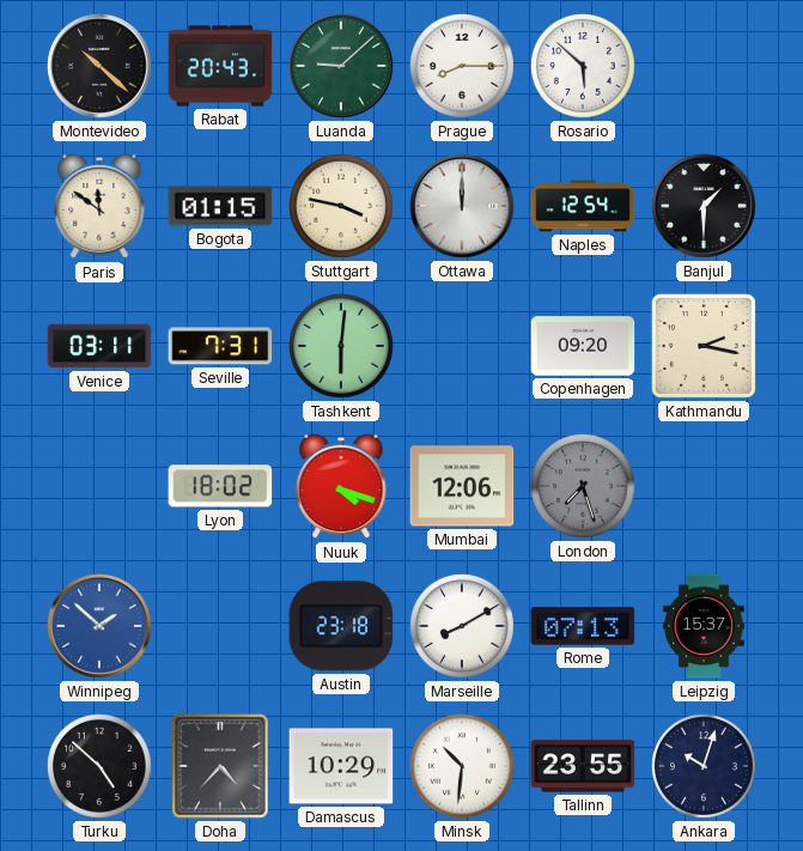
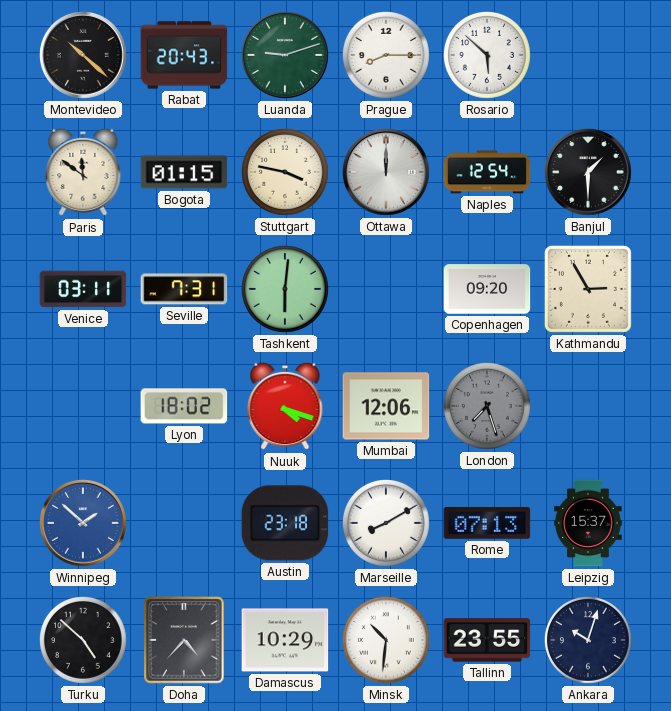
Luanda: 9:08 -> 9:12
Kathmandu: 2:17 -> 2:55
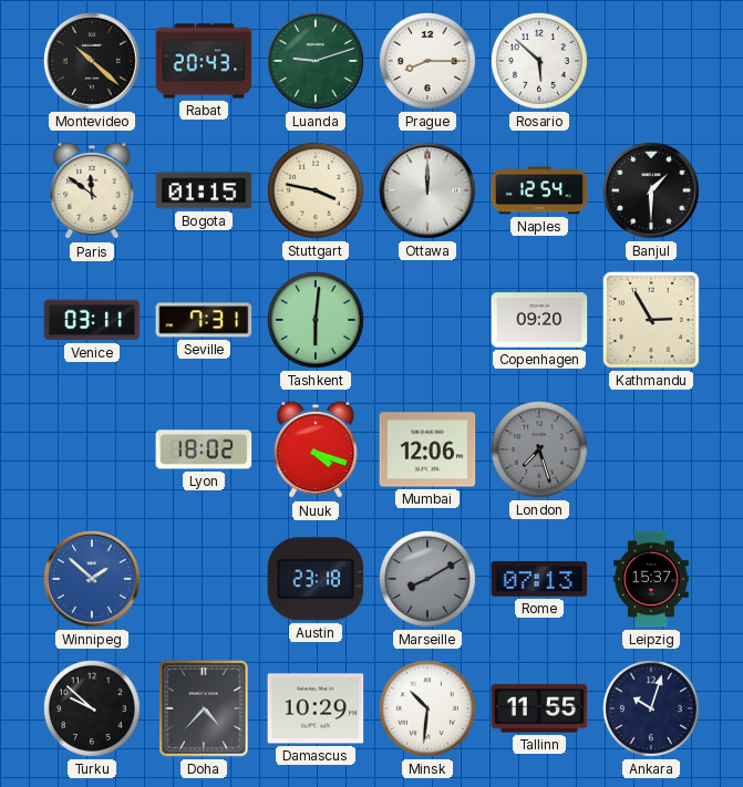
Marseille dial: white -> grey
Turku: 4:52 -> 9:52
Tallinn: 23:55 -> 11:55
